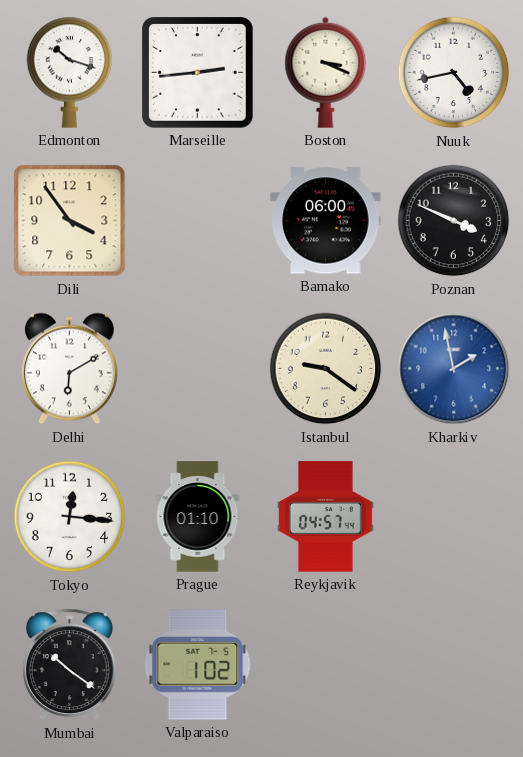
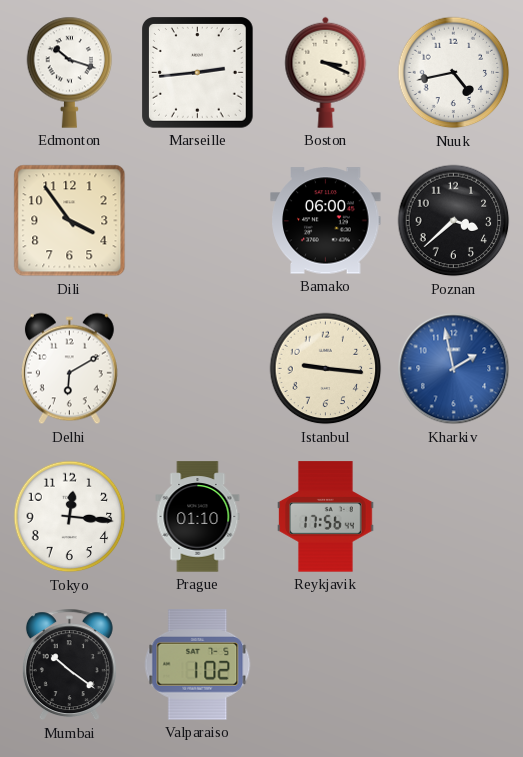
Poznan: 3:49 -> 3:38
Istanbul: 9:21 -> 9:16
Reykjavik: 04:57 -> 17:56
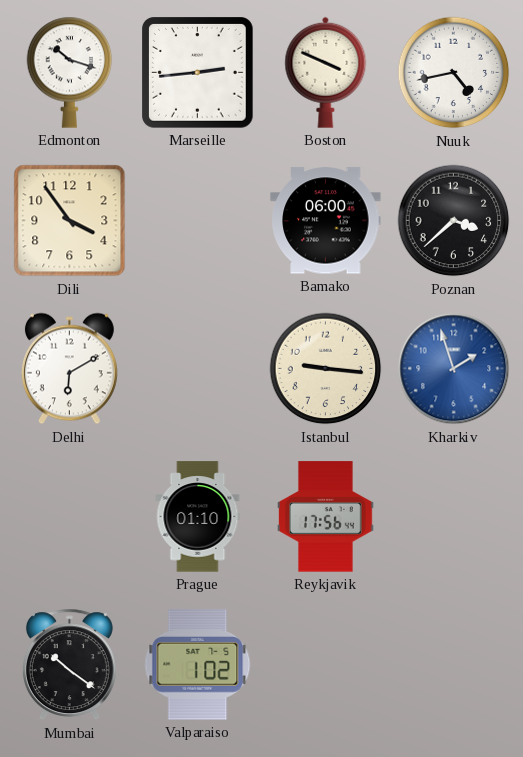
Boston: 3:19 -> 3:49
Kharkiv: 1:58 -> 1:57
Tokyo: 12:16 -> none
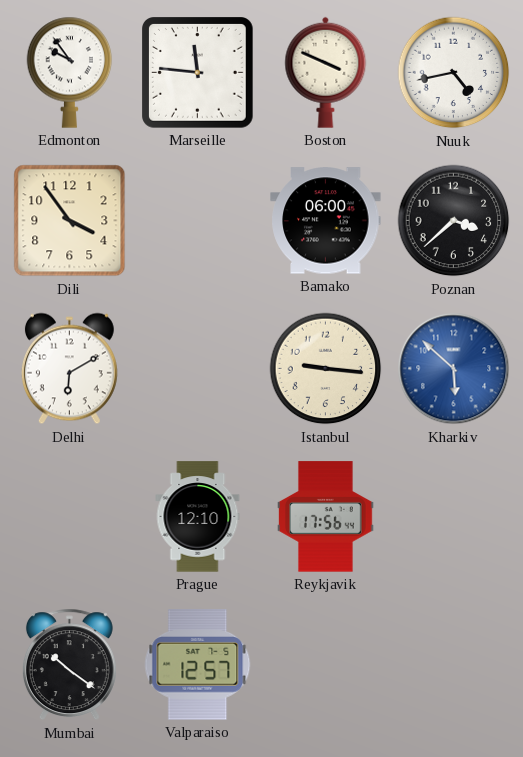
Edmonton: 10:18 -> 9:54
Marseille: 2:44 -> 11:46
Kharkiv: 1:57 -> 5:52
Prague: 01:10 -> 12:10
Valparaiso: 1:02 -> 12:57
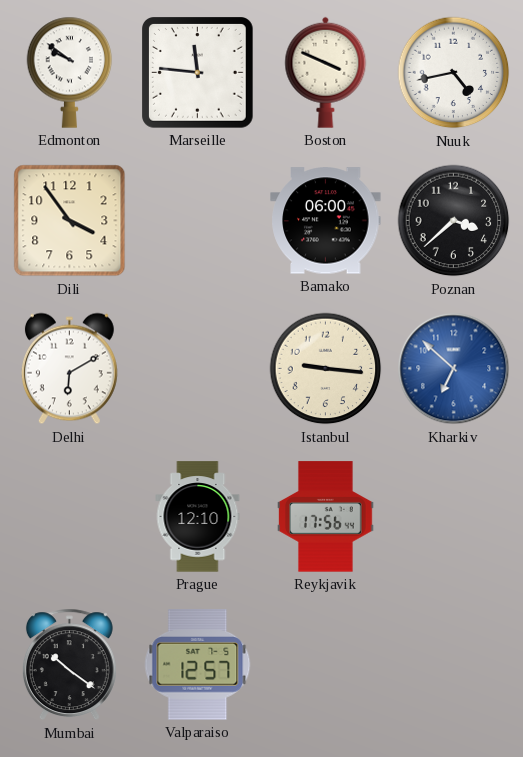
Edmonton: 9:54 -> 9:51
Kharkiv: 5:52 -> 6:52
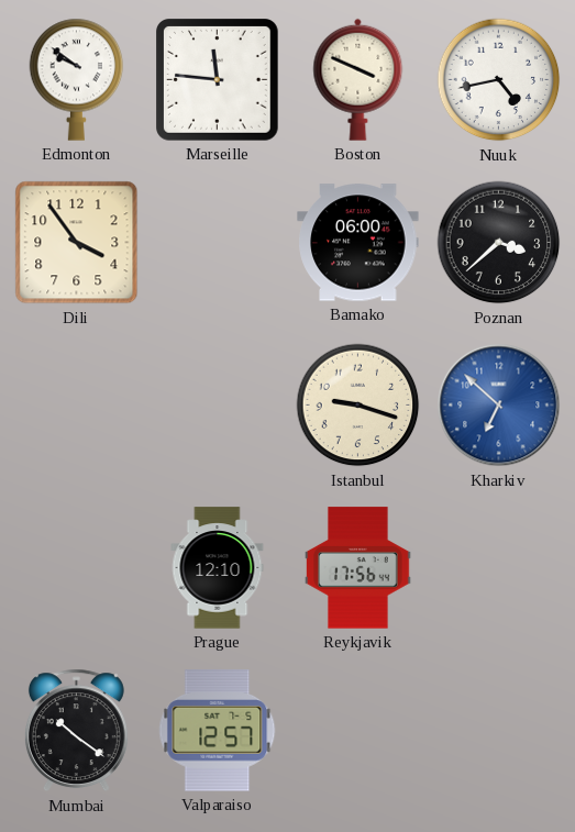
Delhi: 6:10 -> none
Istanbul: 9:16 -> 9:18
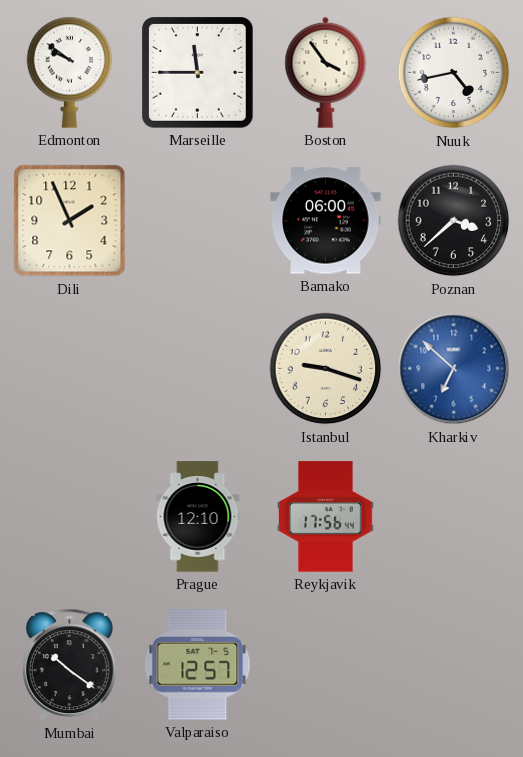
Marseille: 11:46 -> 11:45
Boston: 3:49 -> 3:54
Dili: 3:54 -> 1:56
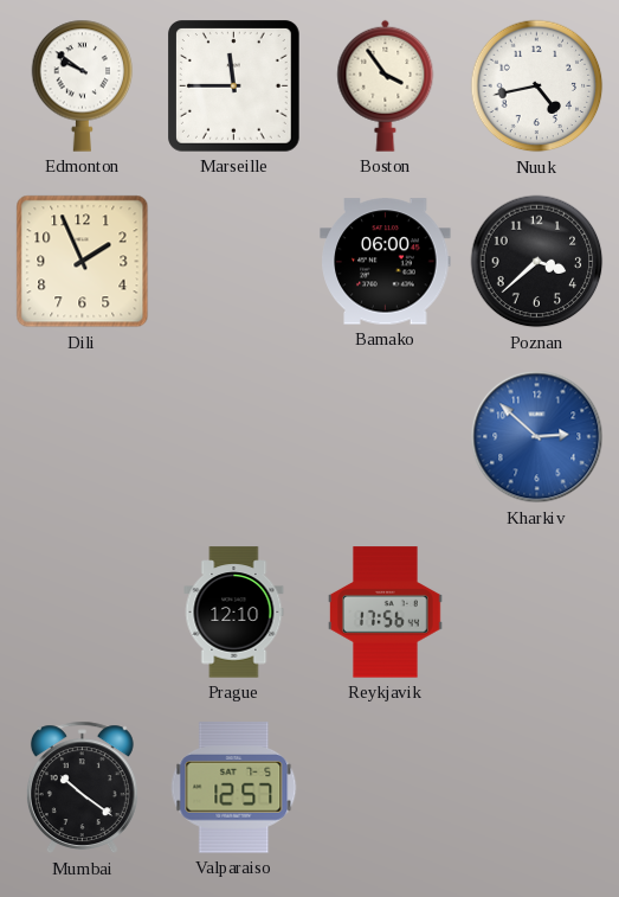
Istanbul: 9:18 -> none
Kharkiv: 6:52 -> 2:52
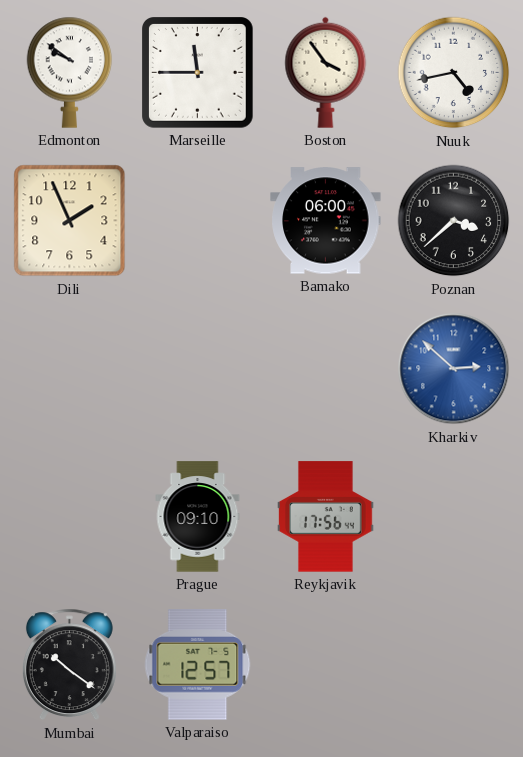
Prague: 12:10 -> 09:10
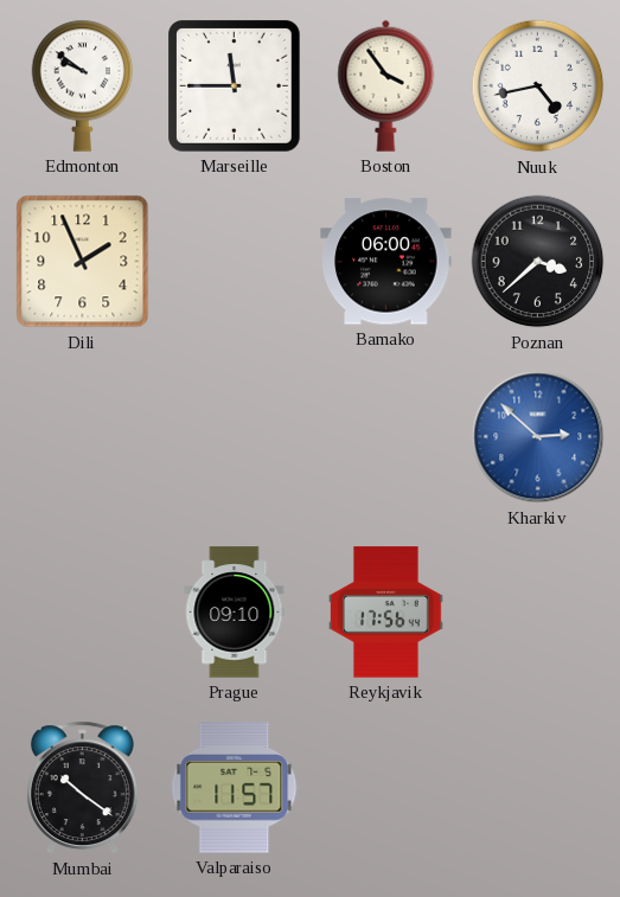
Valparaiso: 12:57 -> 11:57
